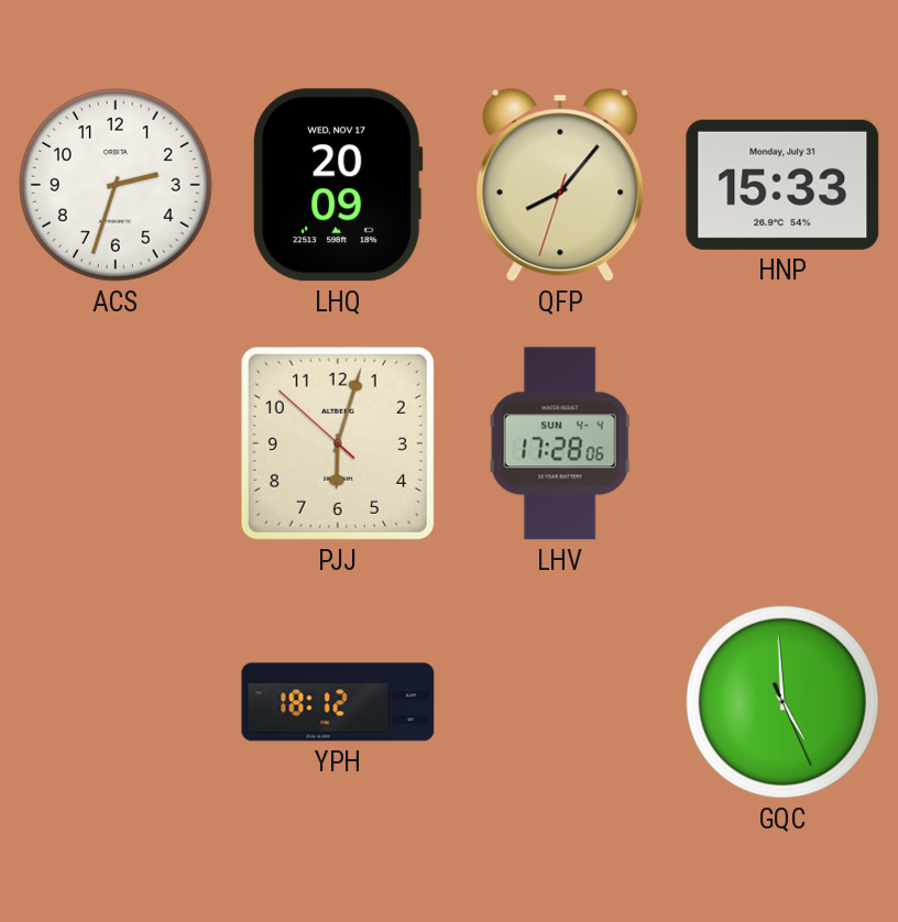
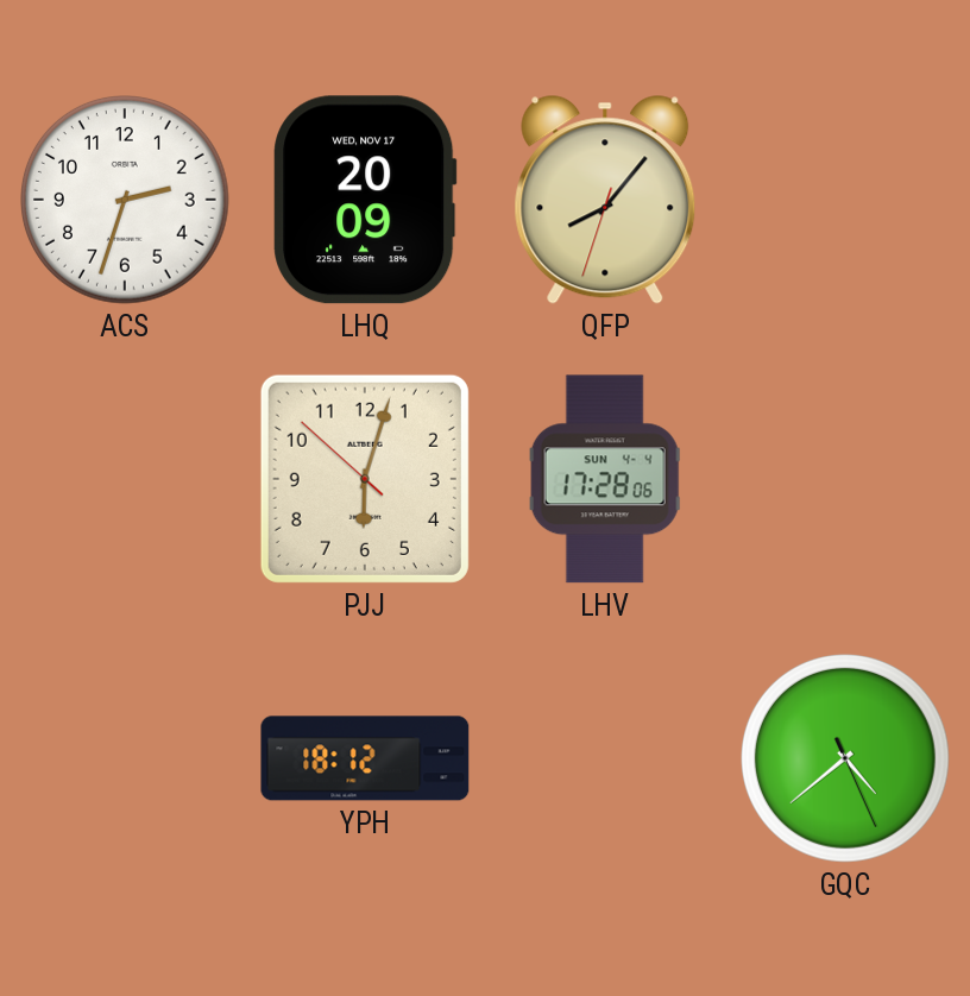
HNP: 15:33 -> none
GQC: 4:59 -> 4:38
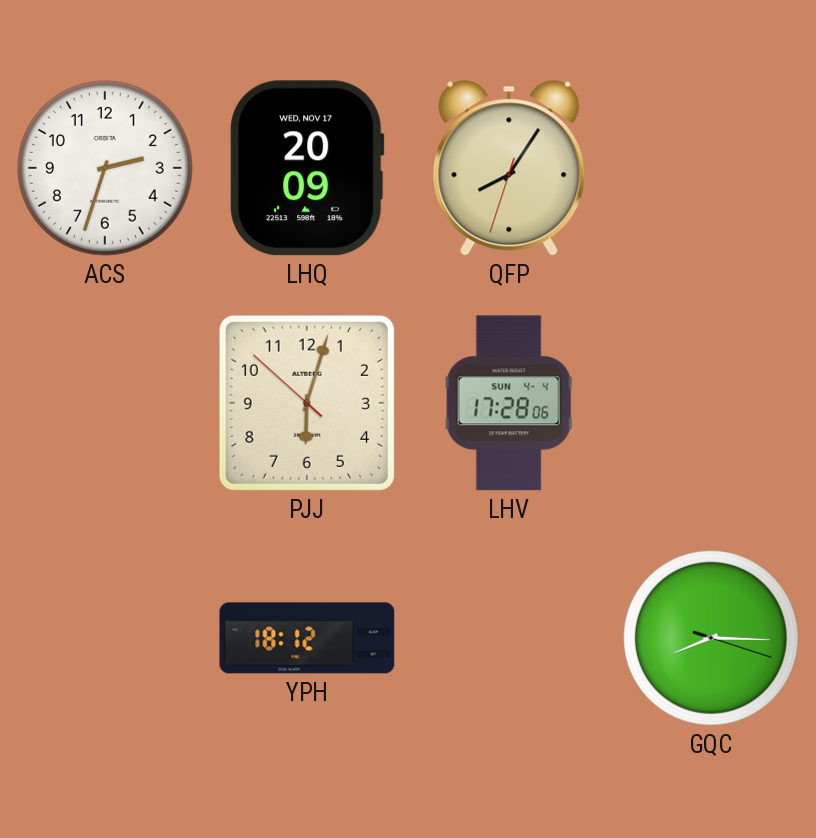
QFP: 8:06 -> 8:05
GQC: 4:38 -> 8:15
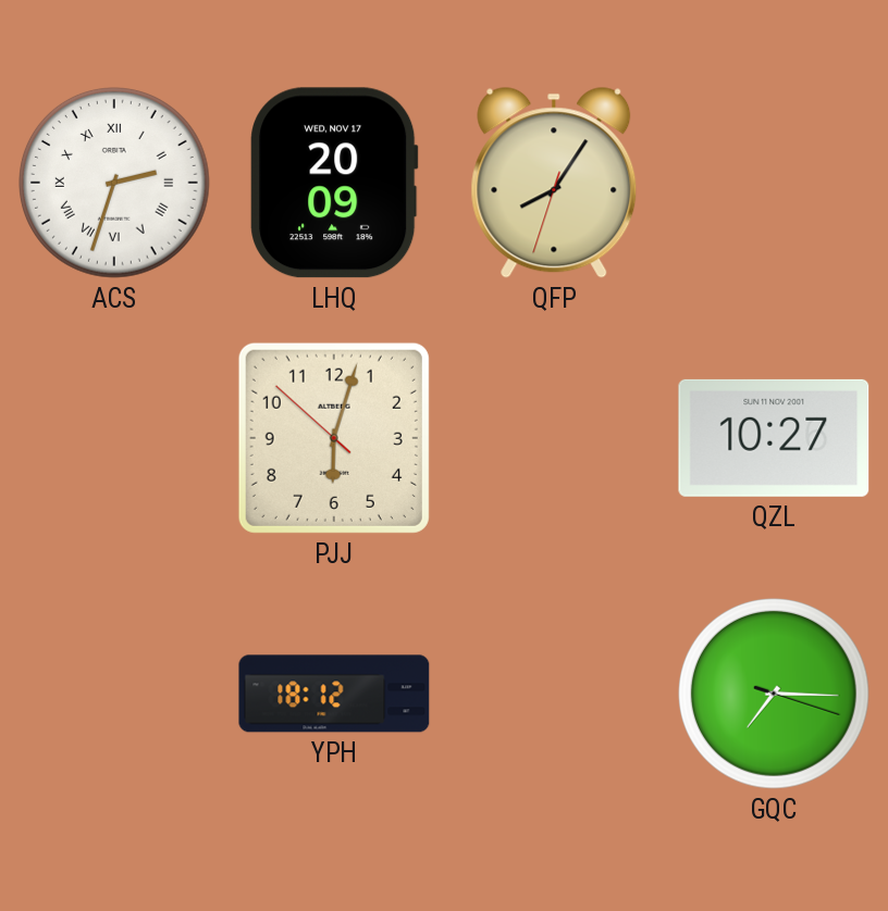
ACS numerals: Arabic -> Roman
LHV: 17:28 -> none
QZL: none -> 10:27
GQC: 8:15 -> 7:15
